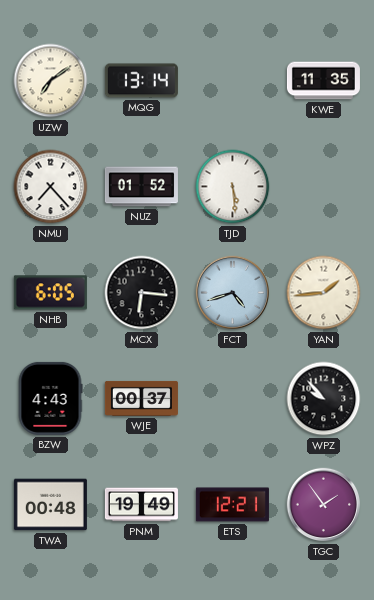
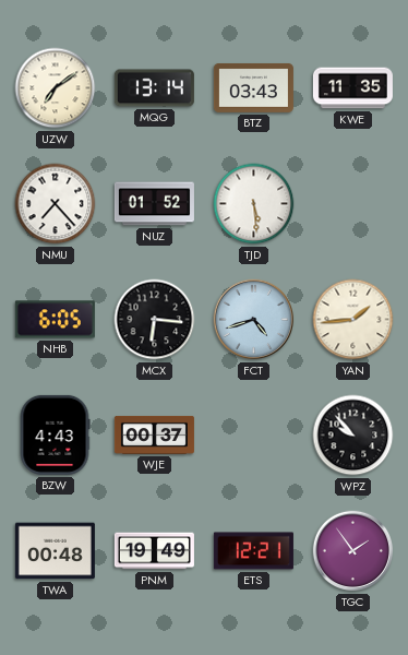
BTZ: none -> 03:43
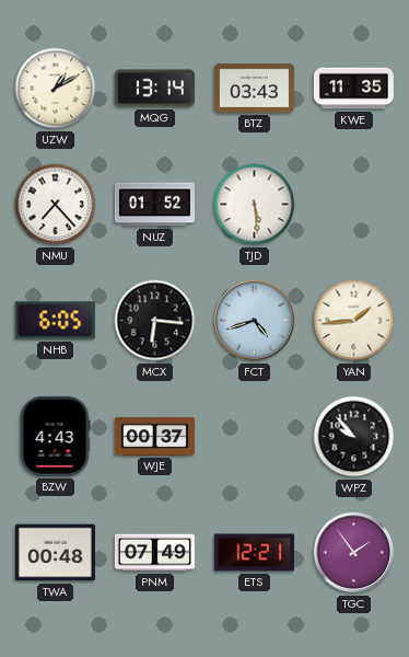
UZW: 7:09 -> 1:10
PNM: 19:49 -> 07:49
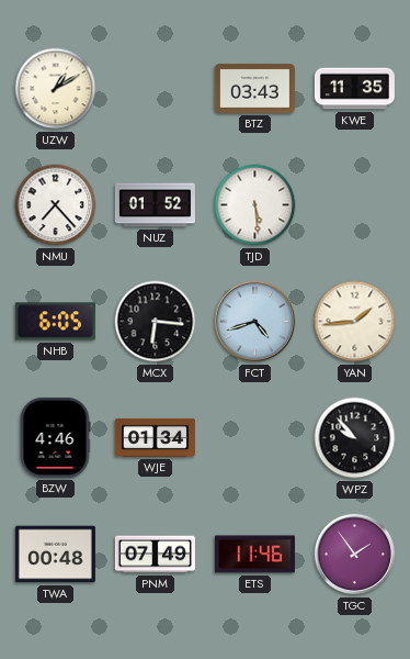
MQG: 13:14 -> none
BZW: 4:43 -> 4:46
WJE: 00:37 -> 01:34
ETS: 12:21 -> 11:46
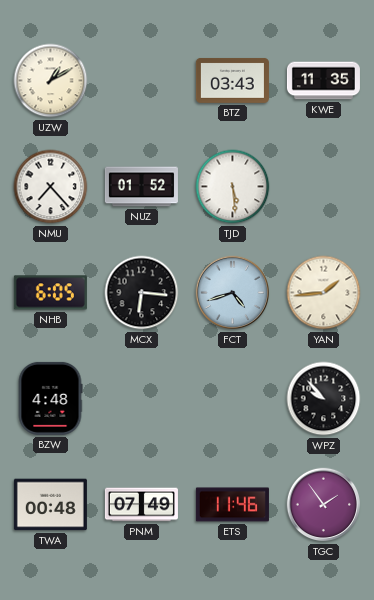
BZW: 4:46 -> 4:48
WJE: 01:34 -> none
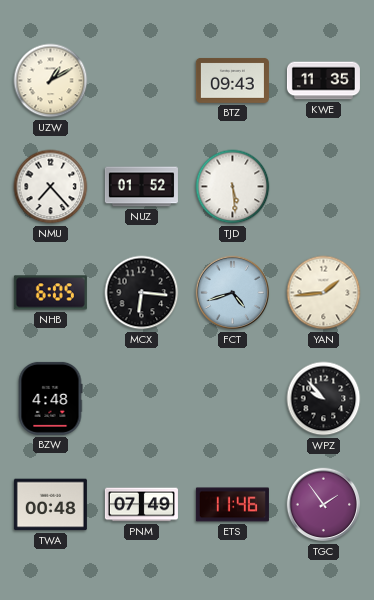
BTZ: 03:43 -> 09:43
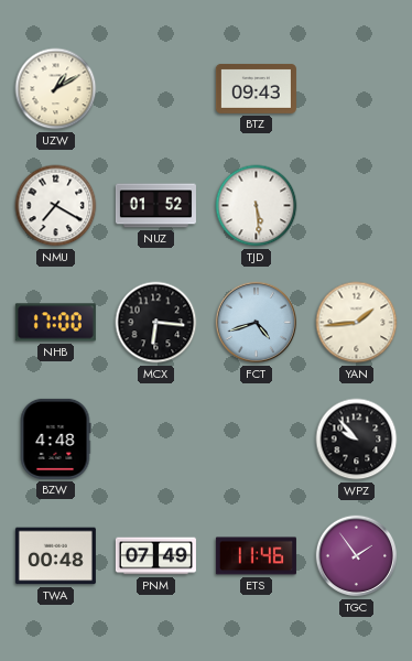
KWE: 11:35 -> none
NMU: 7:23 -> 7:20
NHB: 6:05 -> 17:00
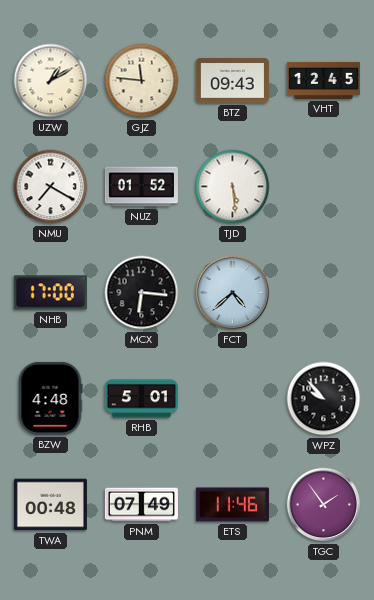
GJZ: none -> 11:46
VHT: none -> 12:45
FCT: 4:42 -> 4:38
YAN: 1:44 -> none
RHB: none -> 5:01
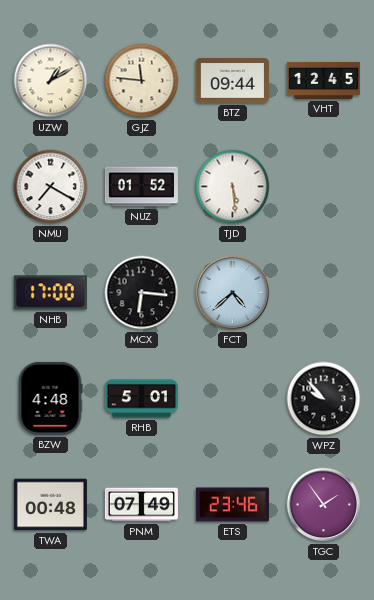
BTZ: 09:43 -> 09:44
ETS: 11:46 -> 23:46
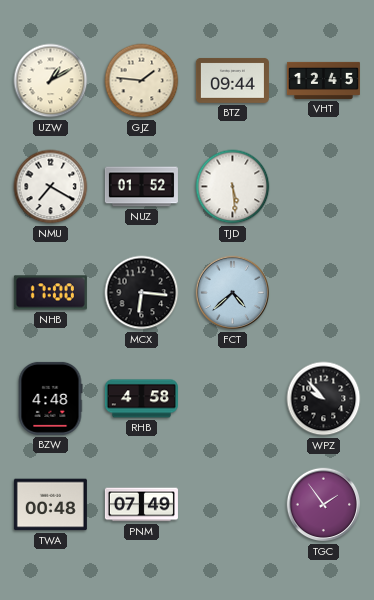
GJZ: 11:46 -> 1:46
RHB: 5:01 -> 4:58
ETS: 23:46 -> none
